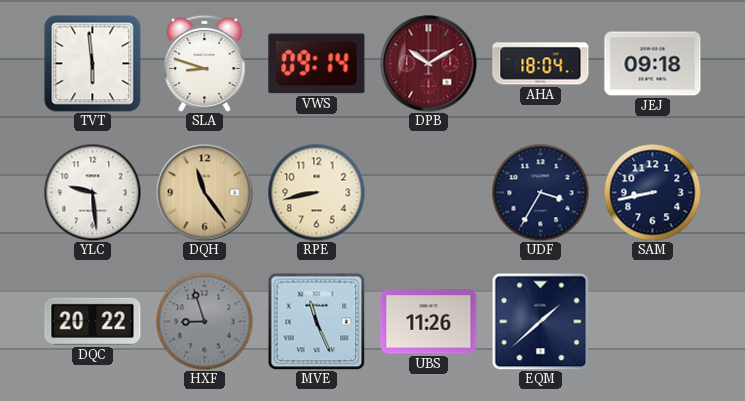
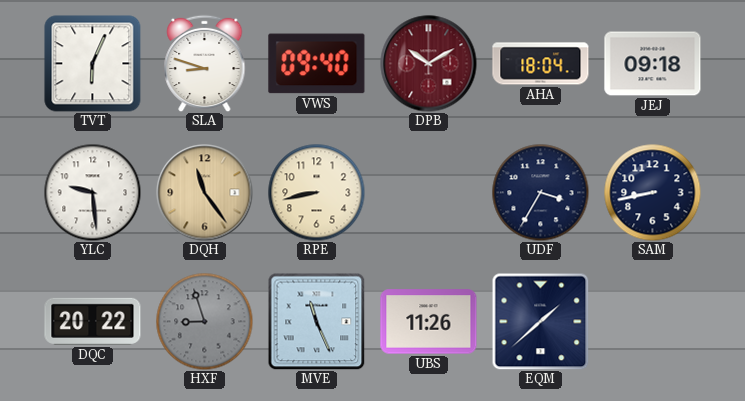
TVT: 5:59 -> 6:04
VWS: 09:14 -> 09:40
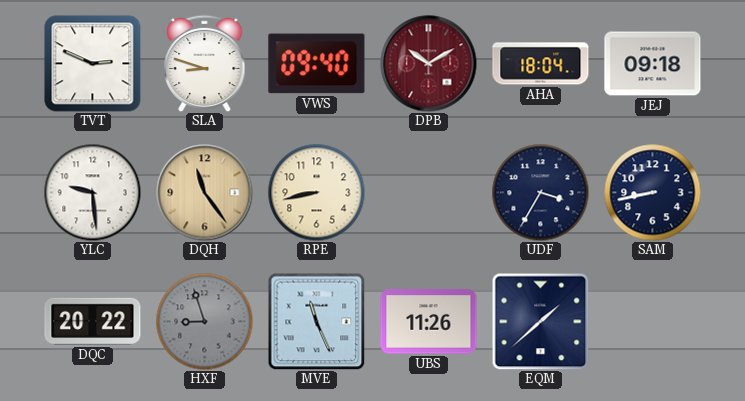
TVT: 6:04 -> 2:49
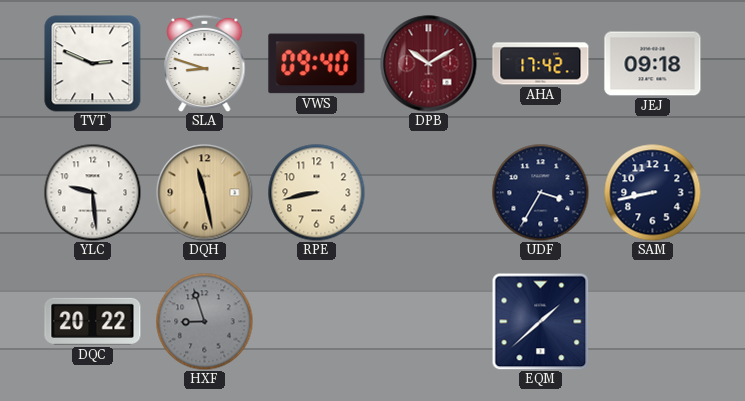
AHA: 18:04 -> 17:42
DQH: 11:24 -> 11:28
MVE: 11:26 -> none
UBS: 11:26 -> none
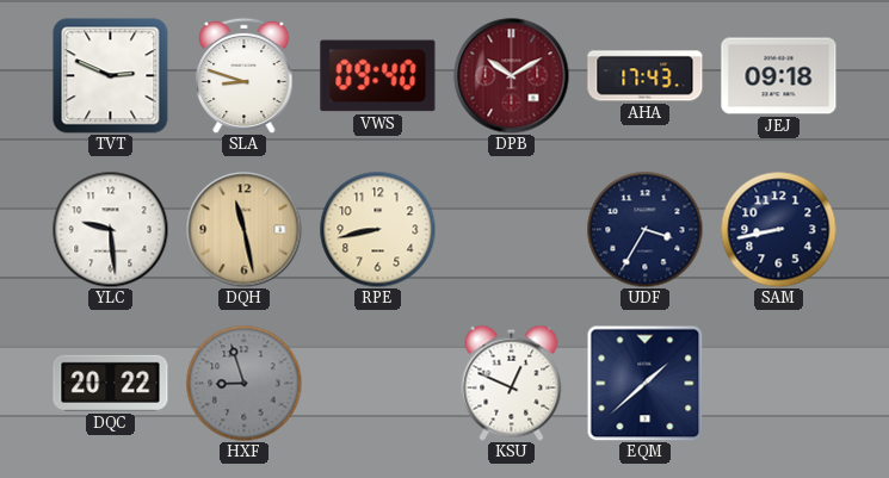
AHA: 17:42 -> 17:43
KSU: none -> 12:49
